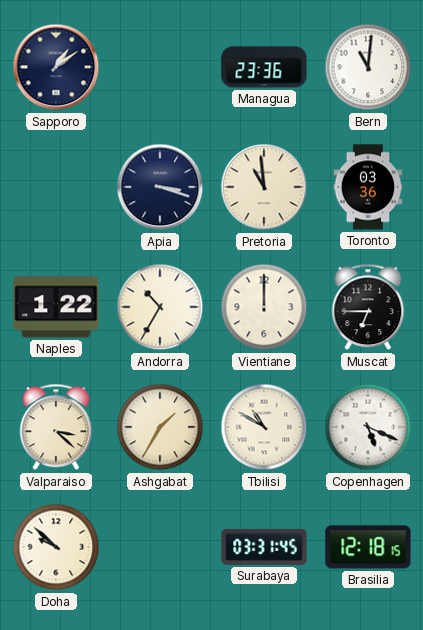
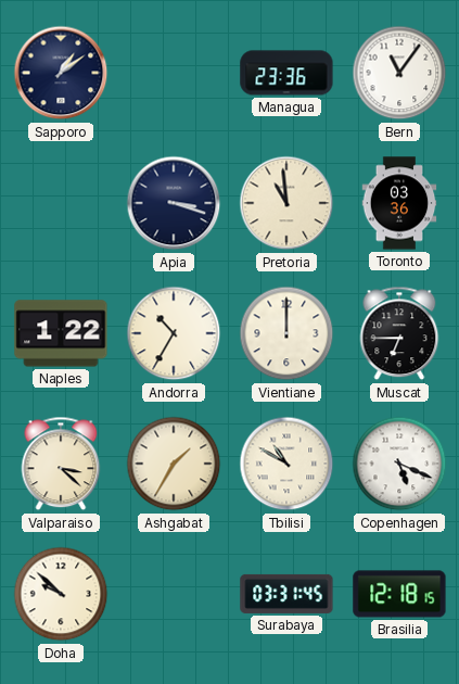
Bern: 11:01 -> 11:06
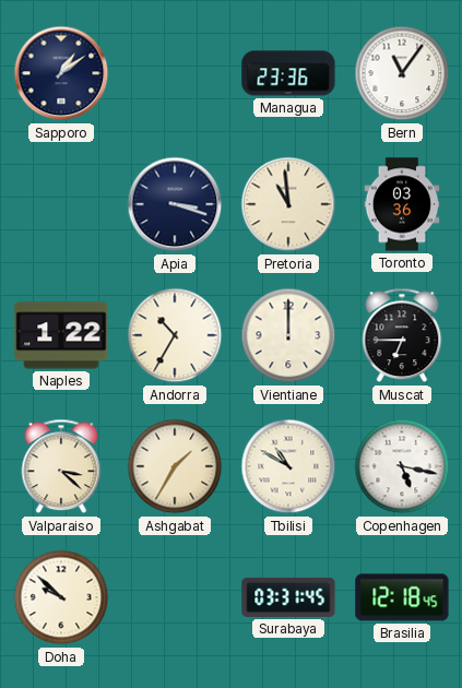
Copenhagen: 5:19 -> 5:17
Brasilia: 12:18:15 -> 12:18:45
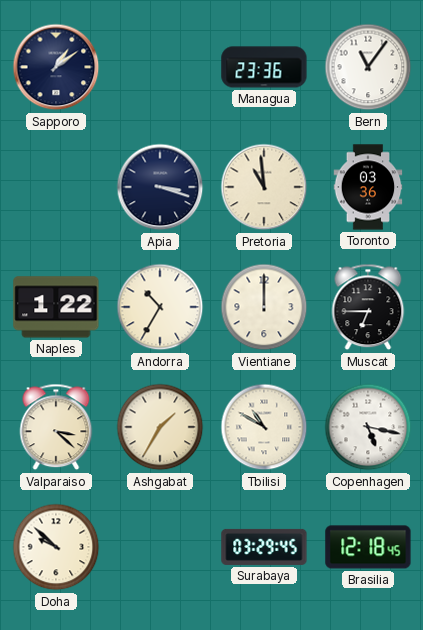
Surabaya: 03:31 -> 03:29
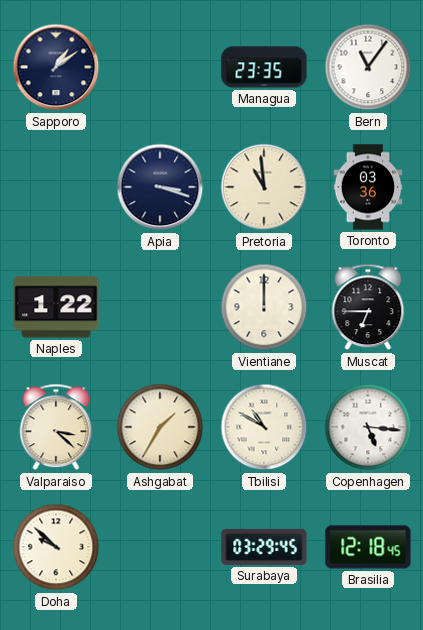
Managua: 23:36 -> 23:35
Andorra: 10:35 -> none
Copenhagen: 5:17 -> 5:16
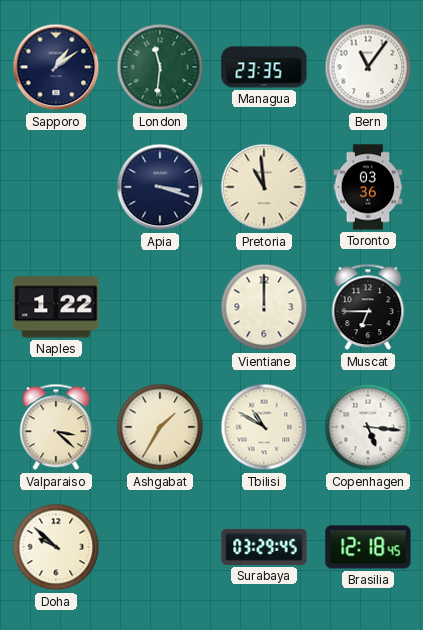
London: none -> 11:31
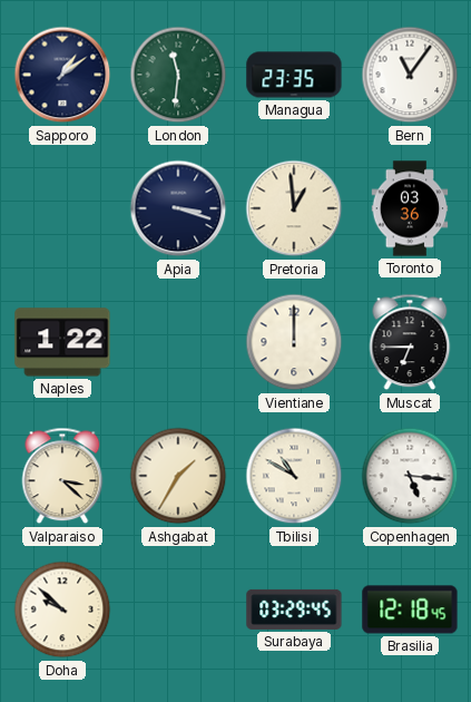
Pretoria: 10:59 -> 12:59
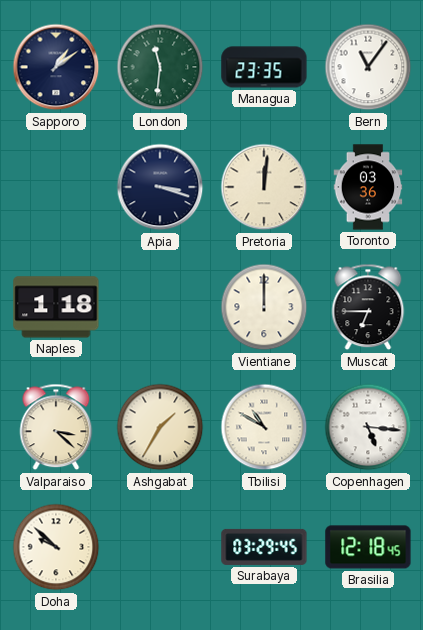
Pretoria: 12:59 -> 12:01
Naples: 1:22 -> 1:18
